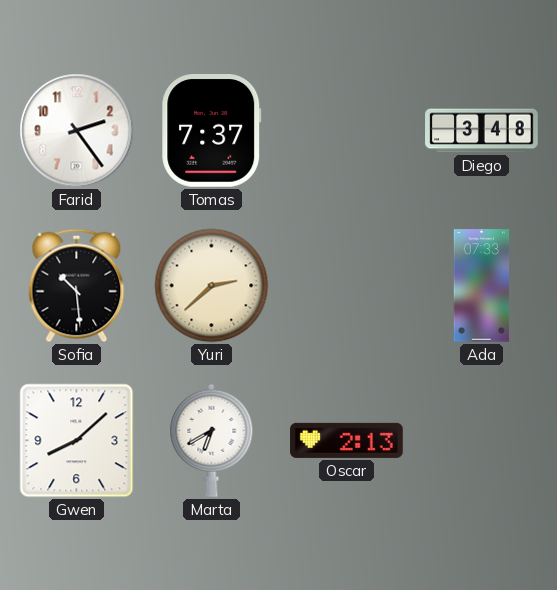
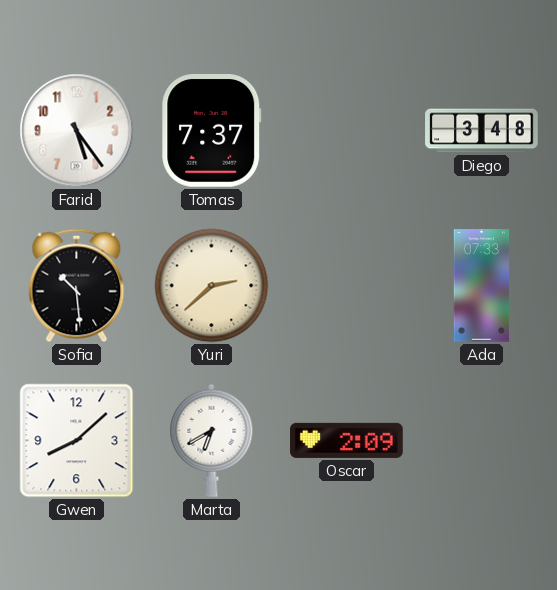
Farid: 2:24 -> 5:24
Oscar: 2:13 -> 2:09
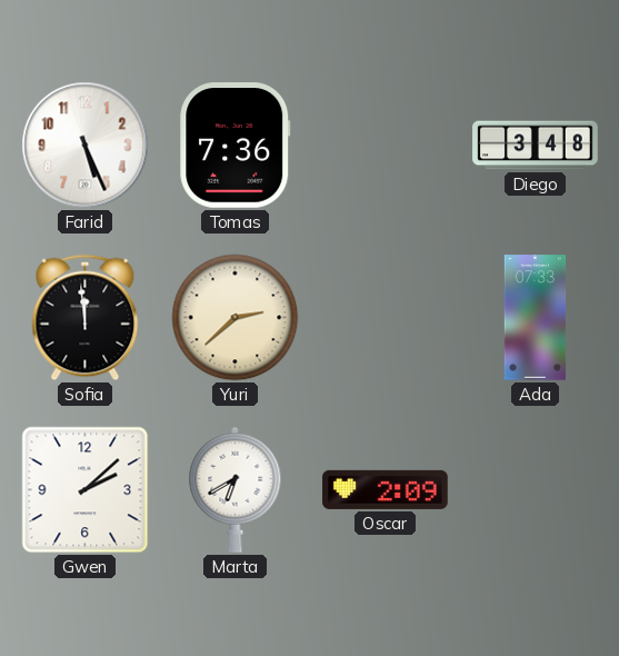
Farid: 5:24 -> 5:26
Tomas: 7:37 -> 7:36
Sofia: 10:29 -> 11:59
Gwen: 8:08 -> 2:08
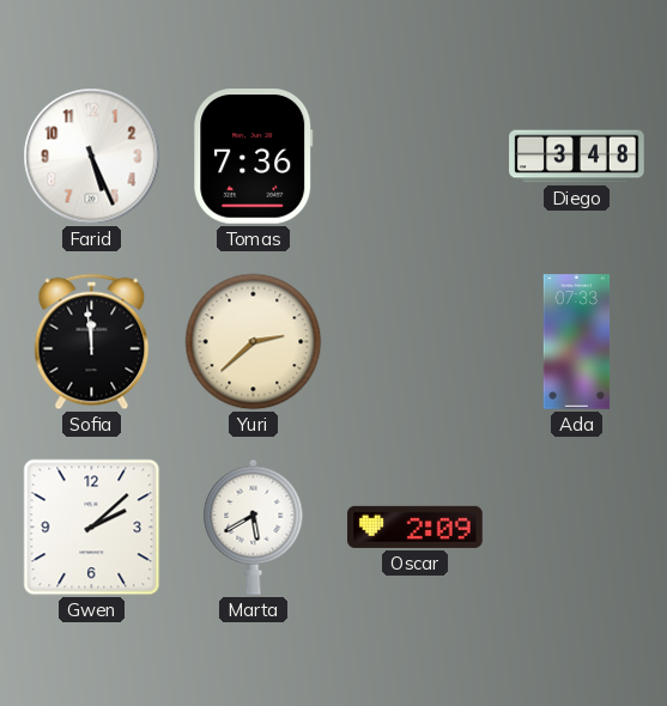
Marta: 6:40 -> 5:40
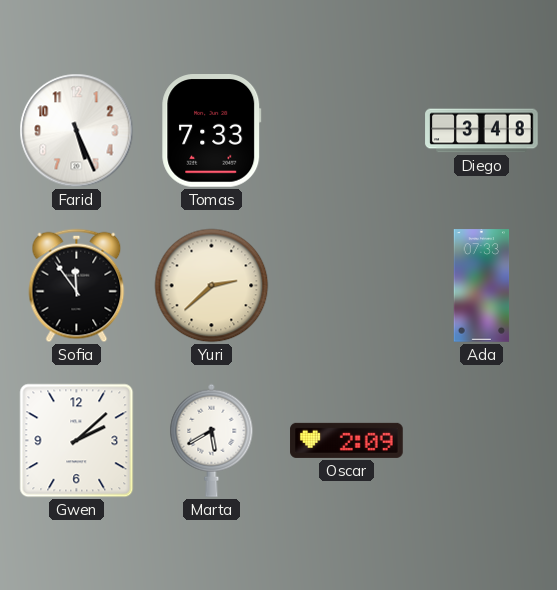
Tomas: 7:36 -> 7:33
Sofia: 11:59 -> 11:54
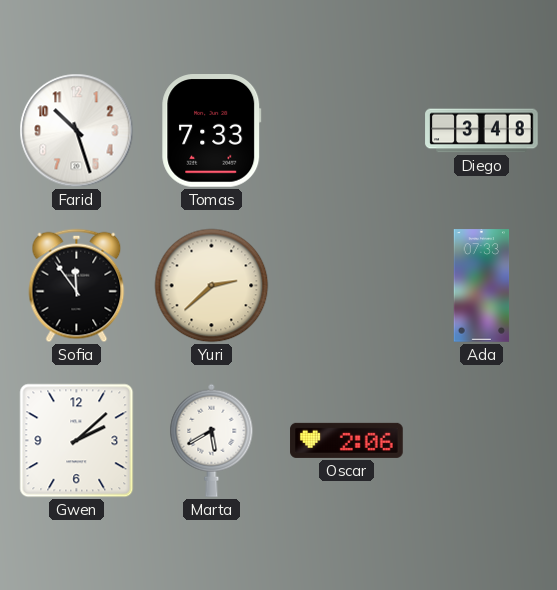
Farid: 5:26 -> 10:27
Oscar: 2:09 -> 2:06
